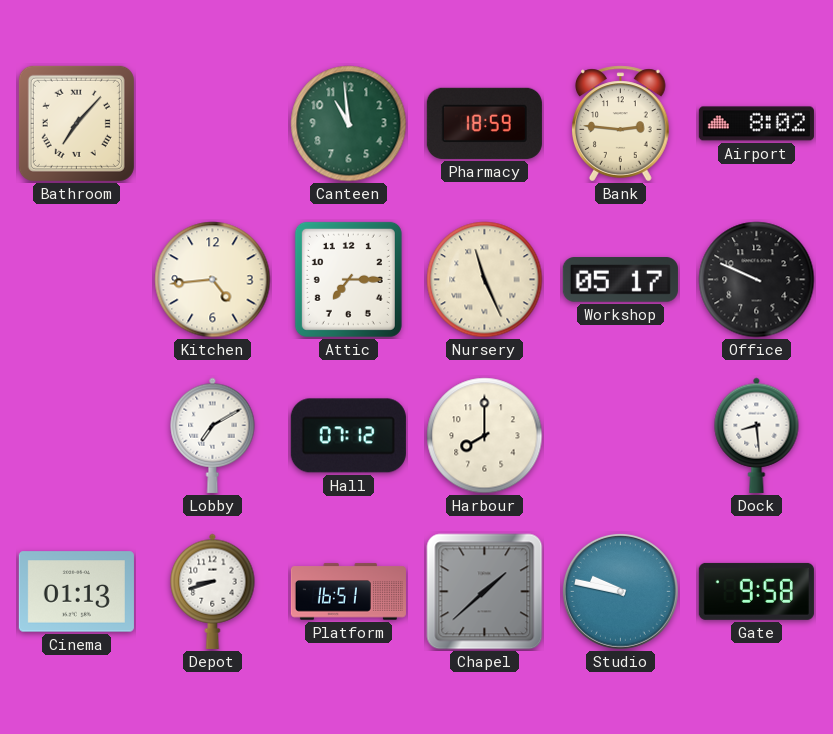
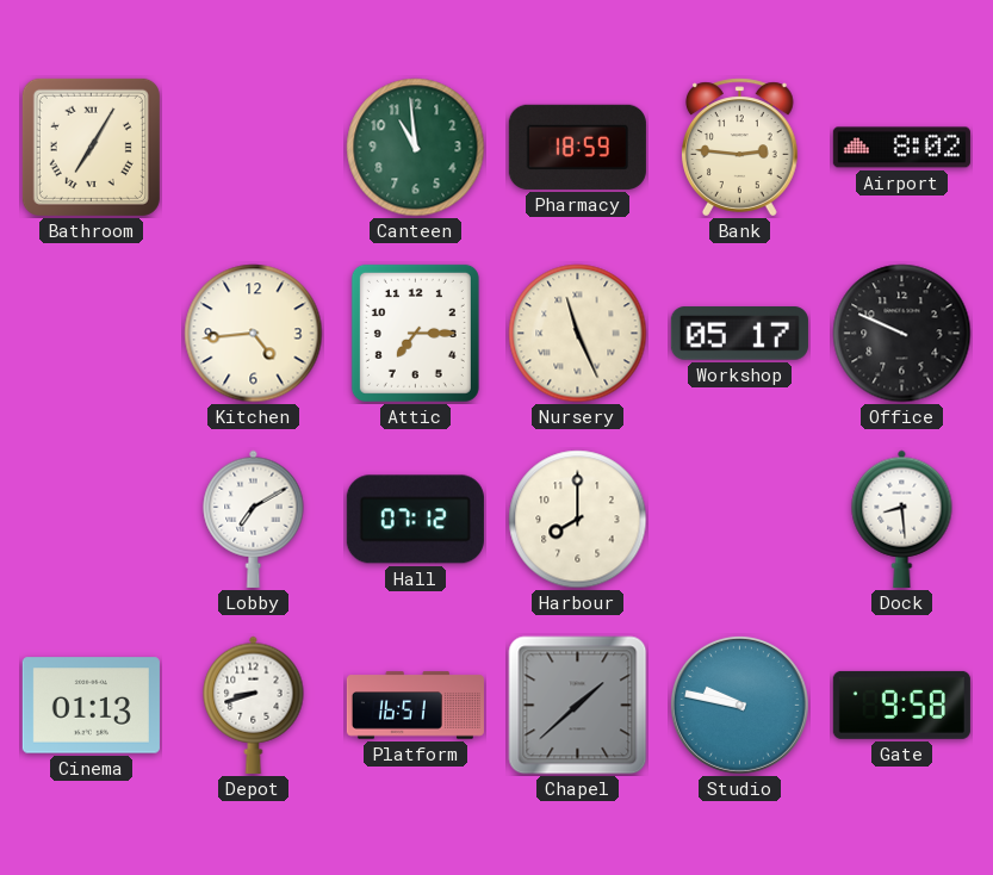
Bathroom: 7:07 -> 7:05
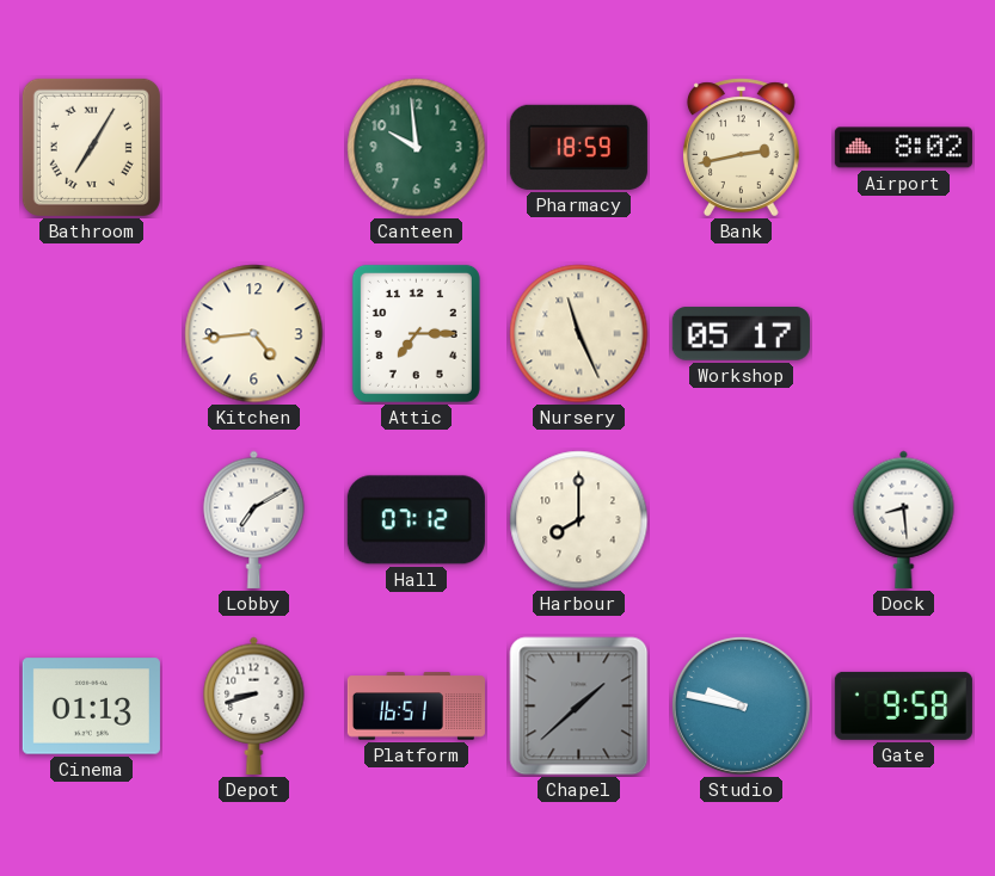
Canteen: 10:59 -> 9:59
Bank: 2:46 -> 2:43
Office: 9:49 -> none
